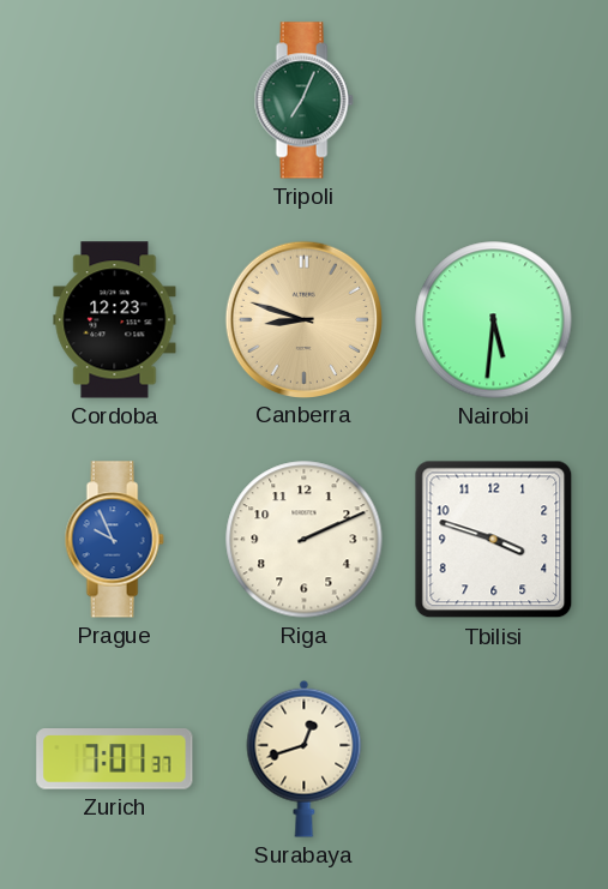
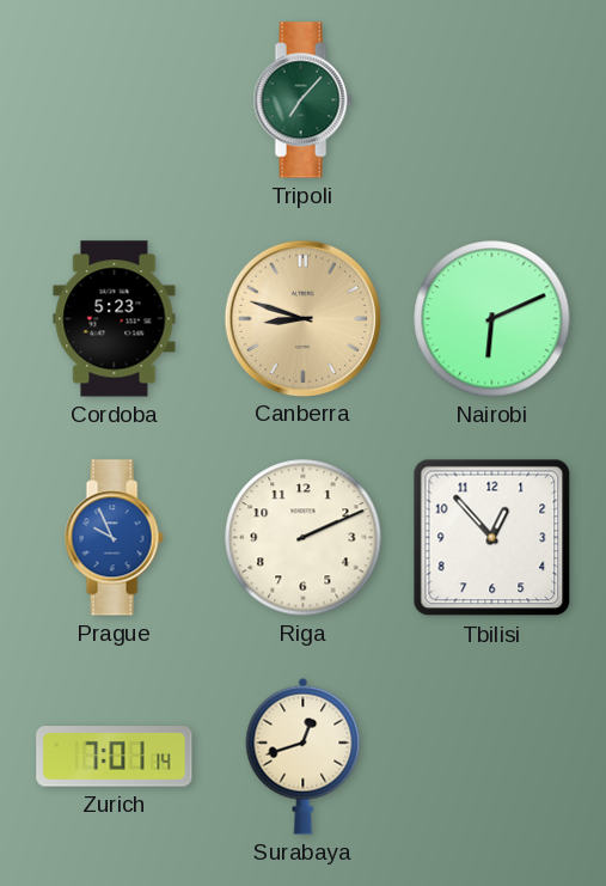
Tripoli: 7:04 -> 7:07
Cordoba: 12:23 -> 5:23
Nairobi: 5:31 -> 6:11
Tbilisi: 3:48 -> 12:53
Zurich: 7:01:37 -> 7:01:14
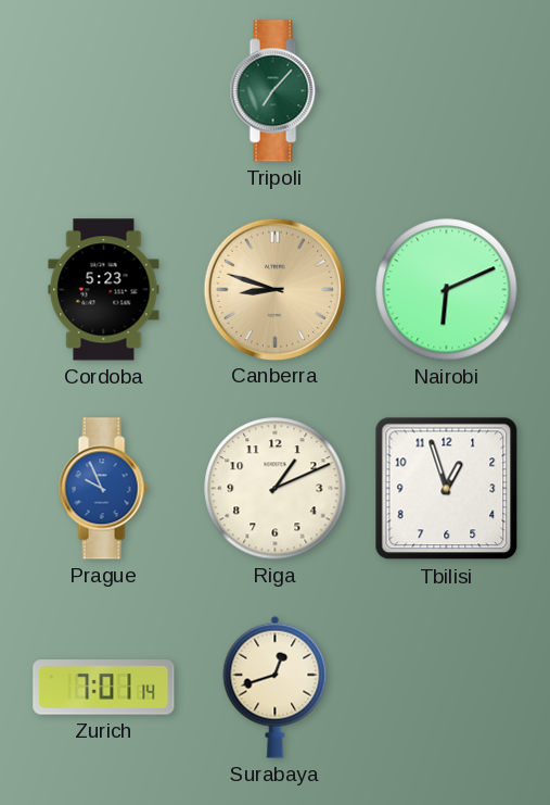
Riga: 2:11 -> 1:11
Tbilisi: 12:53 -> 12:57
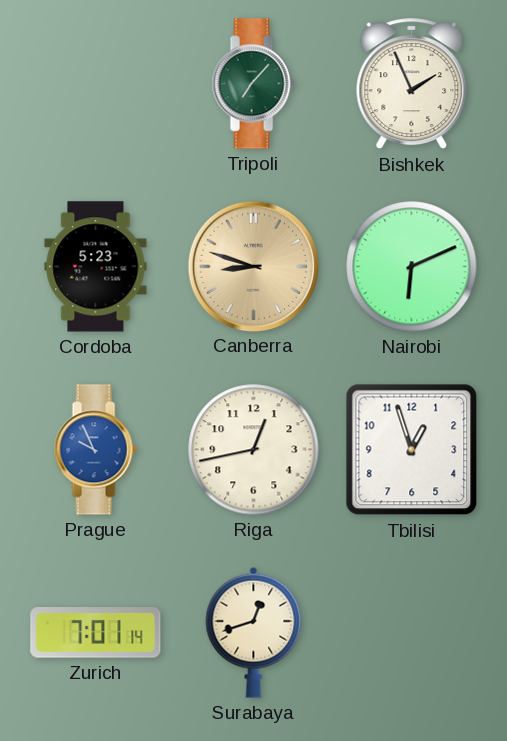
Bishkek: none -> 1:56
Riga: 1:11 -> 12:43
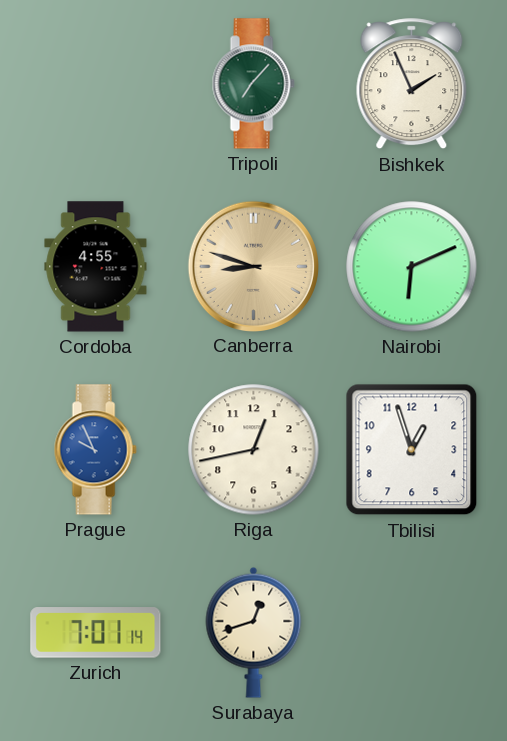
Cordoba: 5:23 -> 4:55
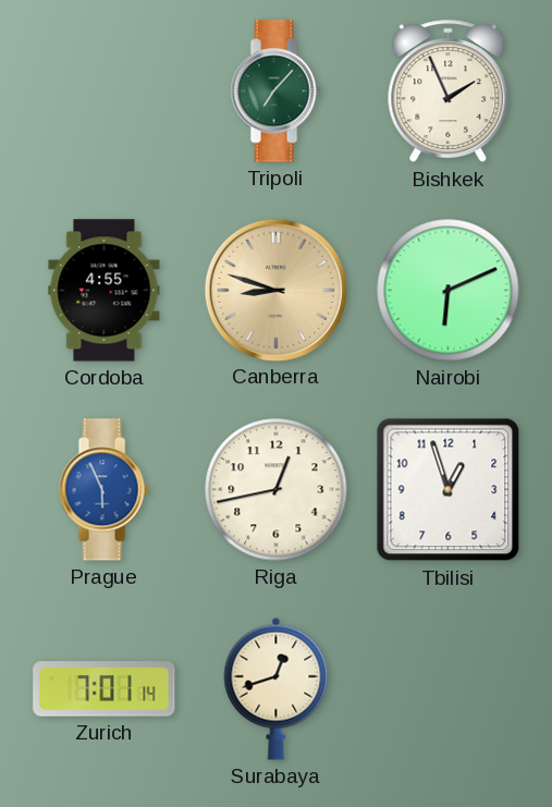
Prague: 9:56 -> 5:56
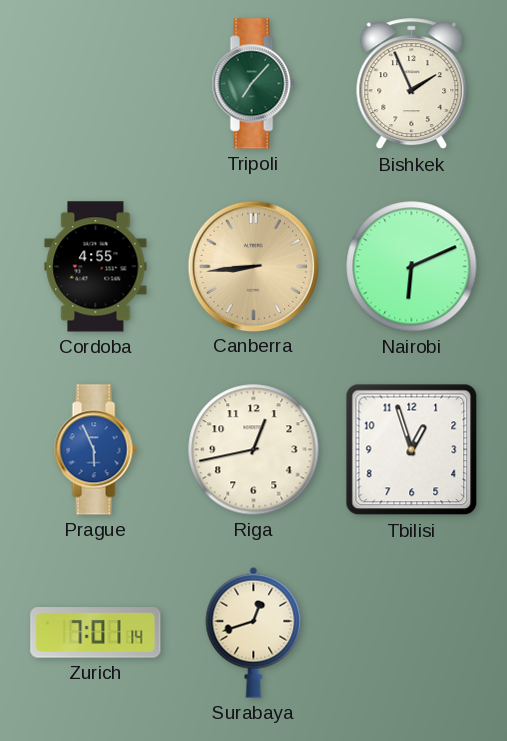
Canberra: 8:48 -> 8:44
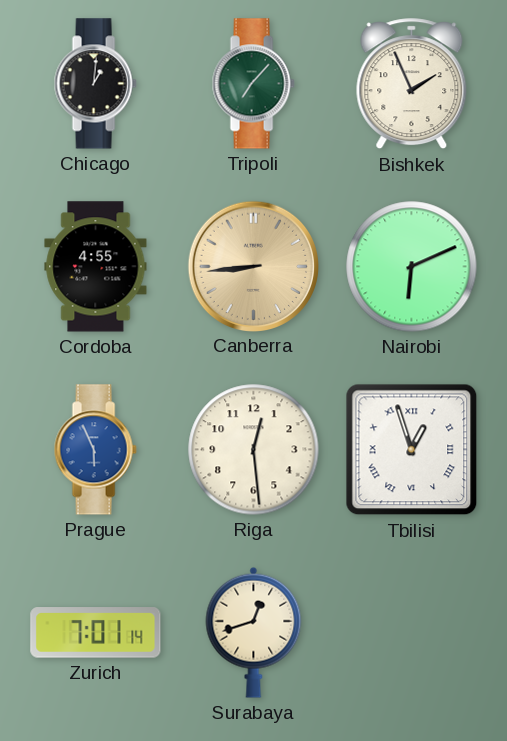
Chicago: none -> 1:01
Riga: 12:43 -> 12:29
Tbilisi numerals: Arabic -> Roman
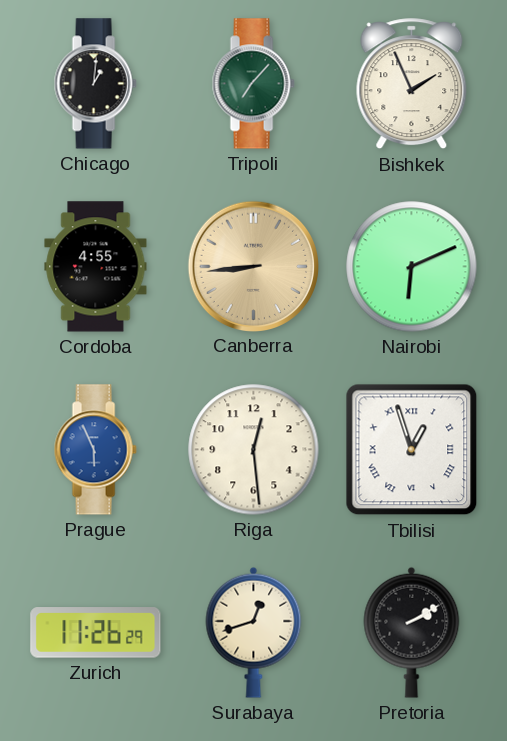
Zurich: 7:01 -> 11:26
Pretoria: none -> 2:10
